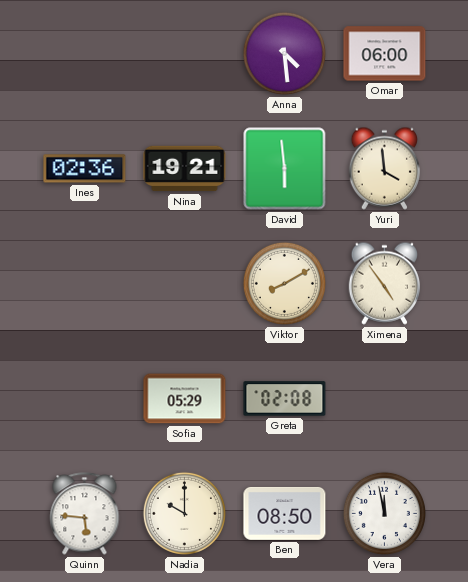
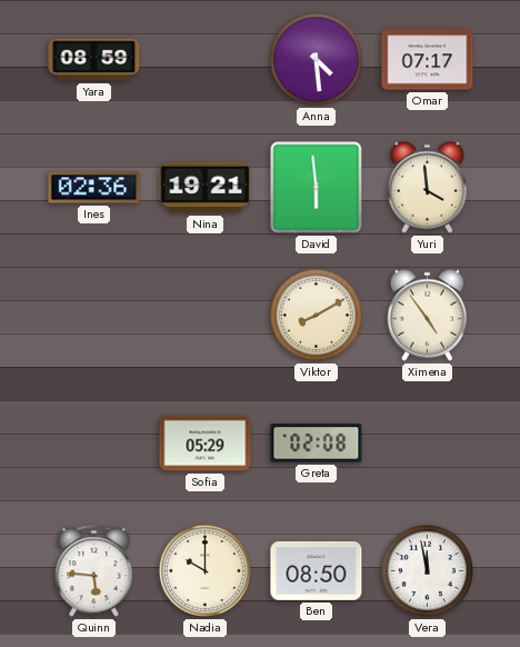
Yara: none -> 08:59
Omar: 06:00 -> 07:17
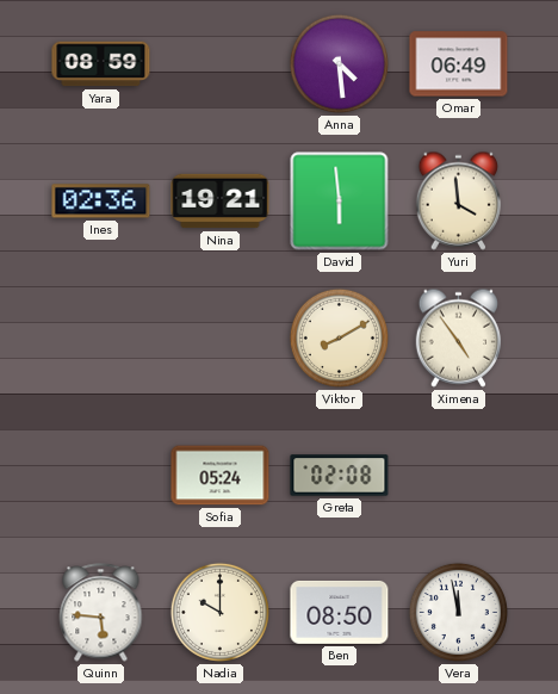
Omar: 07:17 -> 06:49
Sofia: 05:29 -> 05:24
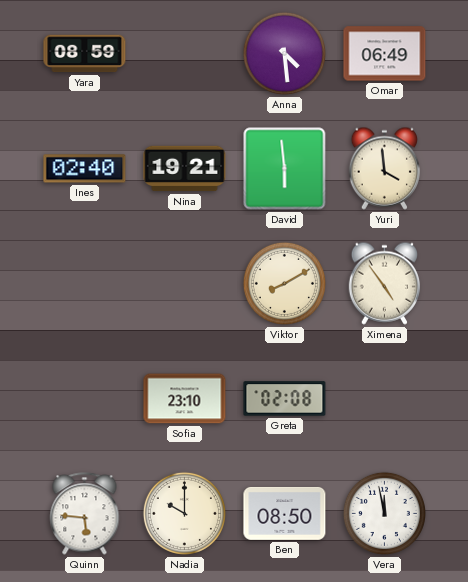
Ines: 02:36 -> 02:40
Sofia: 05:24 -> 23:10
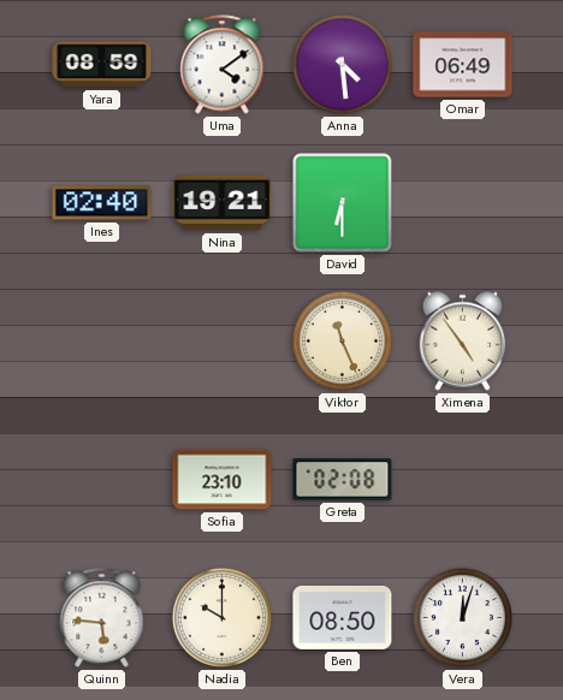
Uma: none -> 4:09
David: 5:59 -> 6:30
Yuri: 3:59 -> none
Viktor: 8:10 -> 11:26
Vera: 11:58 -> 12:03
